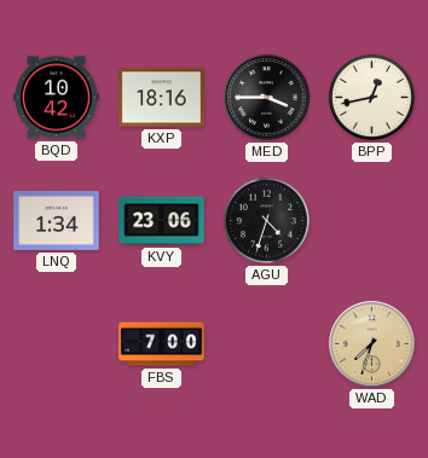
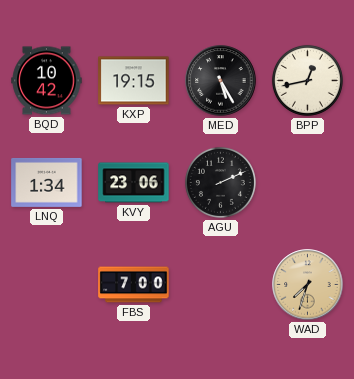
KXP: 18:16 -> 19:15
MED: 3:45 -> 5:25
AGU: 4:33 -> 2:11
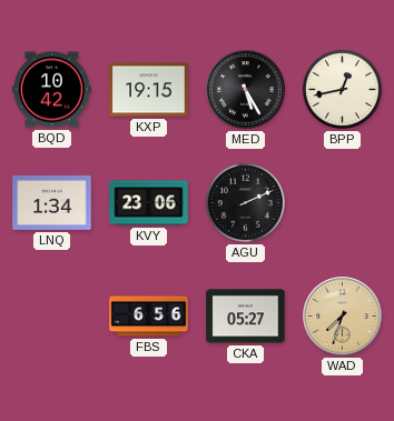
FBS: 7:00 -> 6:56
CKA: none -> 05:27
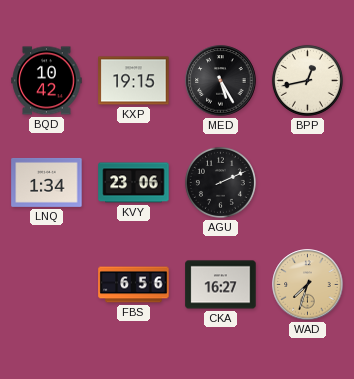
CKA: 05:27 -> 16:27
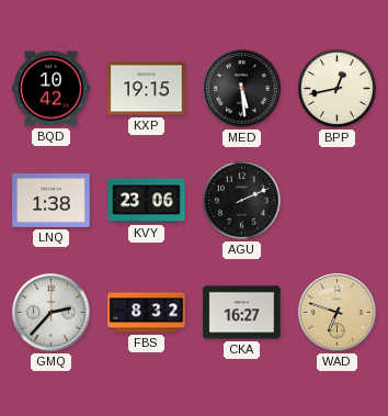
MED: 5:25 -> 5:29
LNQ: 1:34 -> 1:38
GMQ: none -> 2:37
FBS: 6:56 -> 8:32
WAD: 7:33 -> 6:48
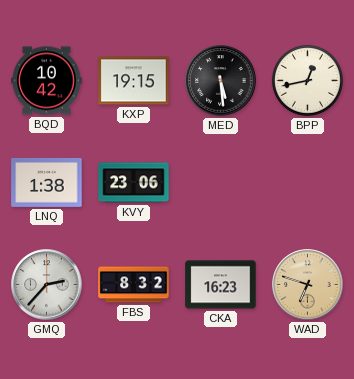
AGU: 2:11 -> none
CKA: 16:27 -> 16:23
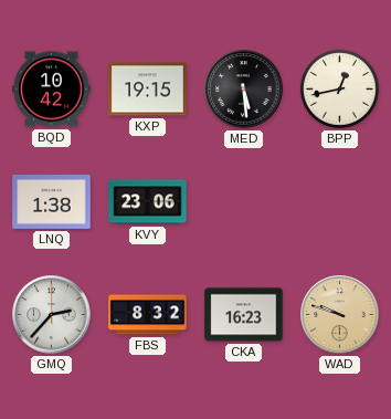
WAD: 6:48 -> 9:48
